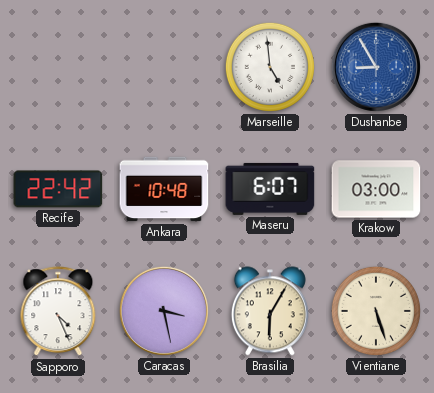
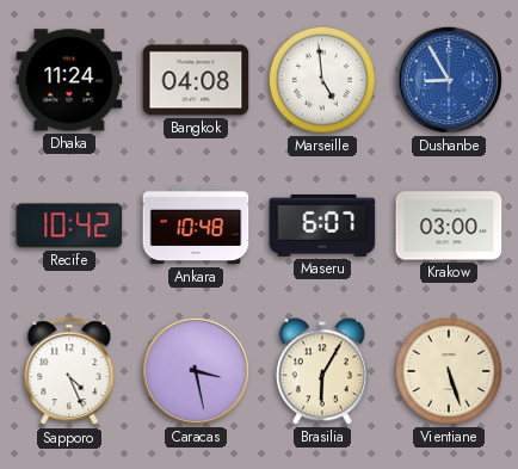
Dhaka: none -> 11:24
Bangkok: none -> 04:08
Recife: 22:42 -> 10:42
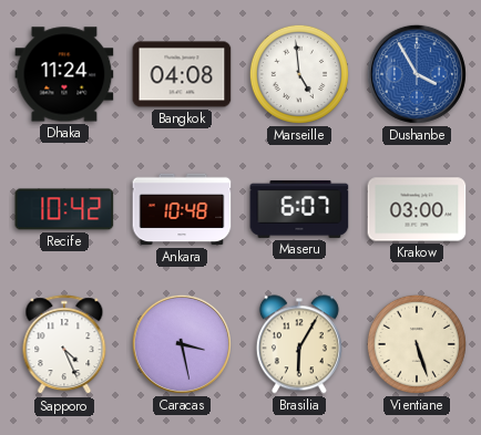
Dushanbe: 8:55 -> 3:55
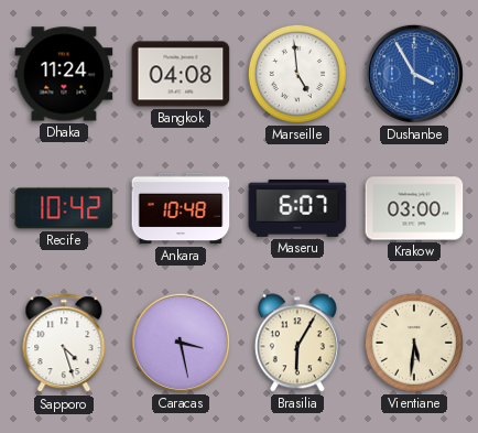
Sapporo: 4:26 -> 4:27
Vientiane: 5:27 -> 5:31
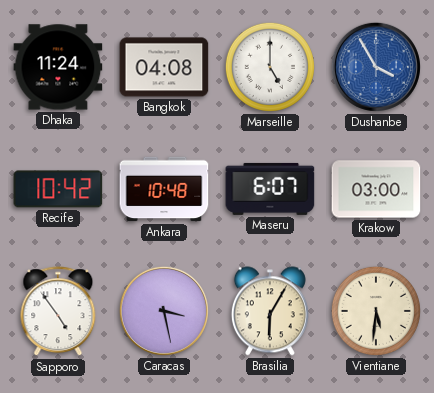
Marseille: 4:59 -> 5:00
Sapporo: 4:27 -> 4:54
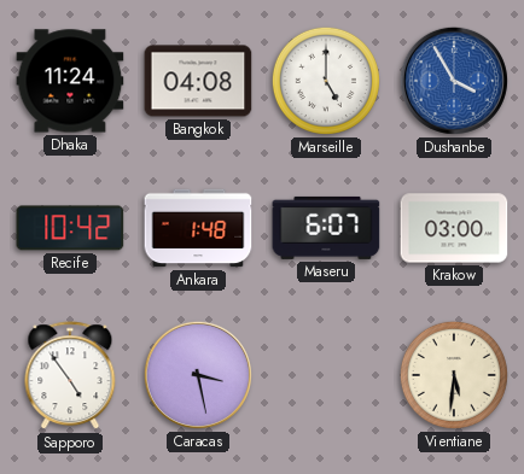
Ankara: 10:48 -> 1:48
Brasilia: 6:05 -> none
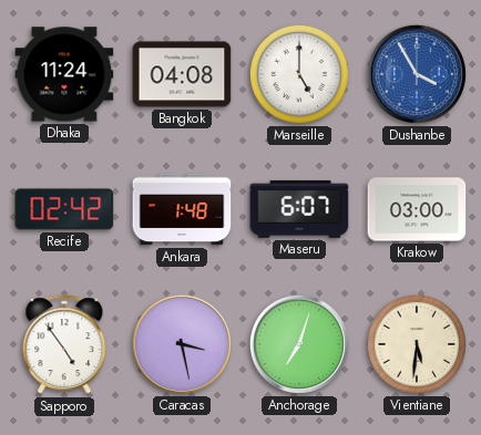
Recife: 10:42 -> 02:42
Anchorage: none -> 7:03
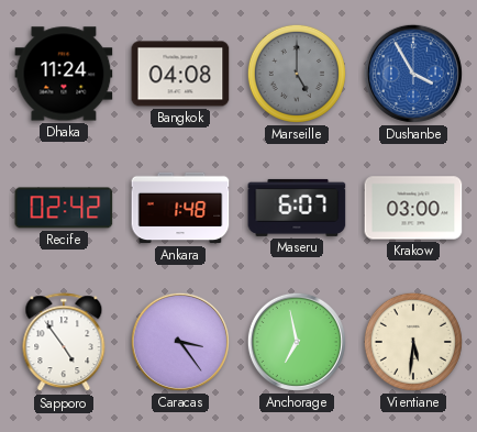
Marseille dial: white -> grey
Caracas: 3:28 -> 3:24
Anchorage: 7:03 -> 6:58
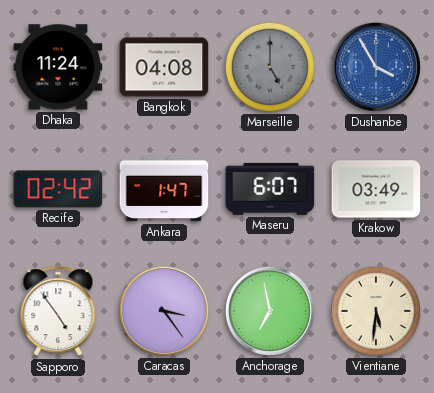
Ankara: 1:48 -> 1:47
Krakow: 03:00 -> 03:49
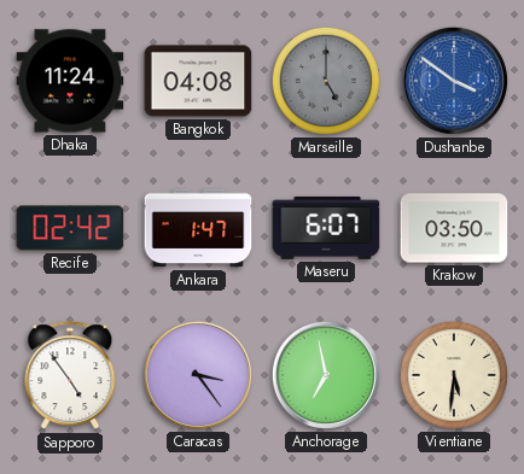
Dushanbe: 3:55 -> 3:51
Krakow: 03:49 -> 03:50
